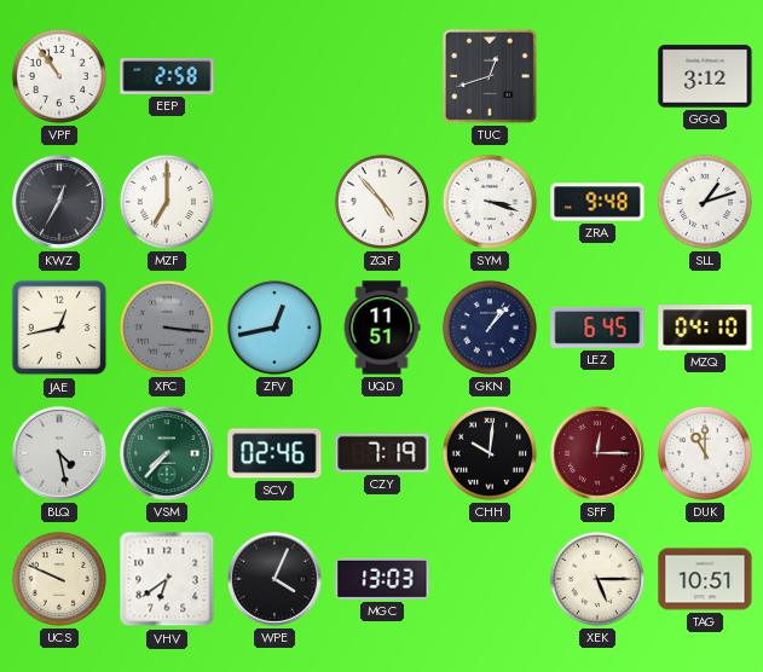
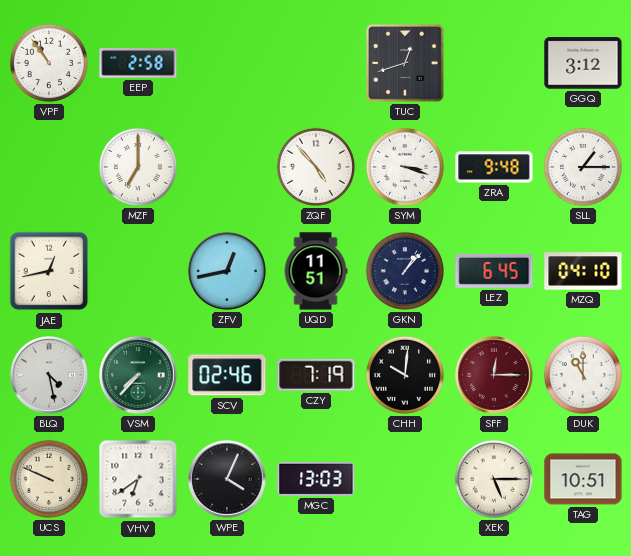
KWZ: 12:35 -> none
SLL: 1:12 -> 1:15
XFC: 3:16 -> none
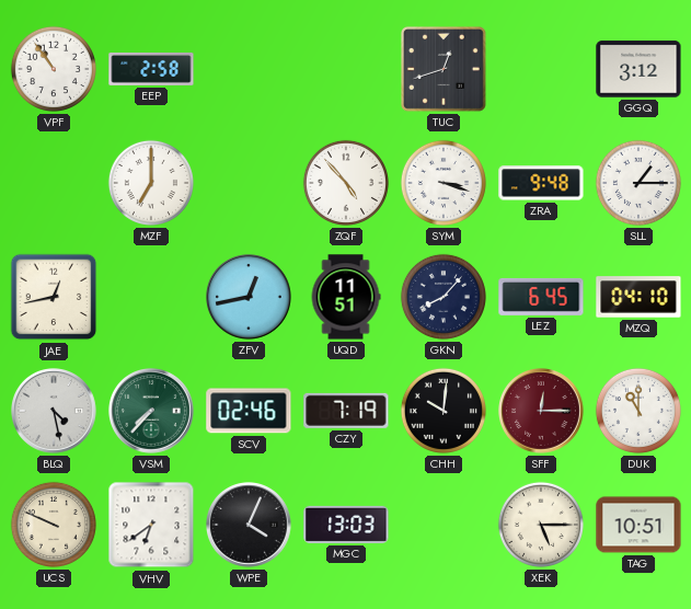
GKN: 1:07 -> 8:07
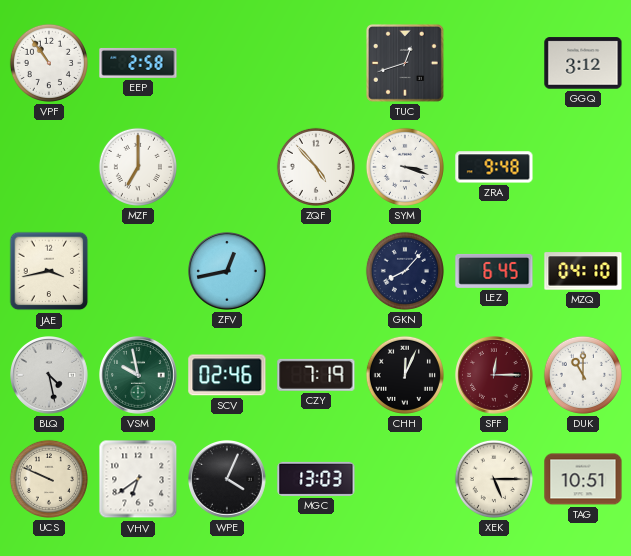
SLL: 1:15 -> none
JAE: 12:43 -> 3:43
UQD: 11:51 -> none
VSM: 7:37 -> 9:58
CHH: 10:01 -> 12:04
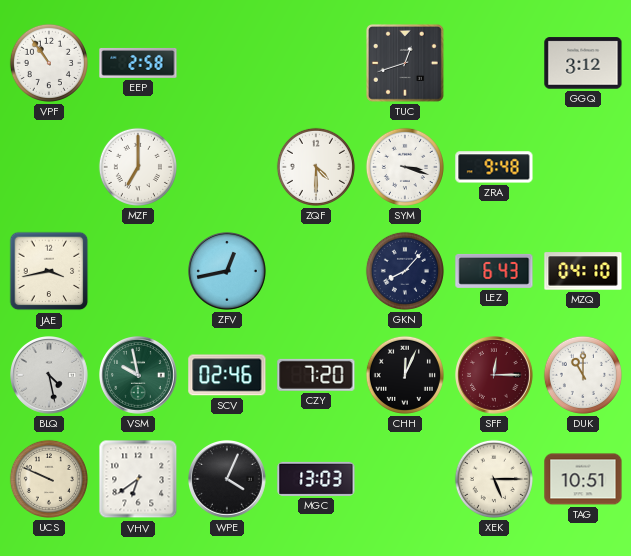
ZQF: 4:53 -> 4:30
LEZ: 6:45 -> 6:43
CZY: 7:19 -> 7:20
